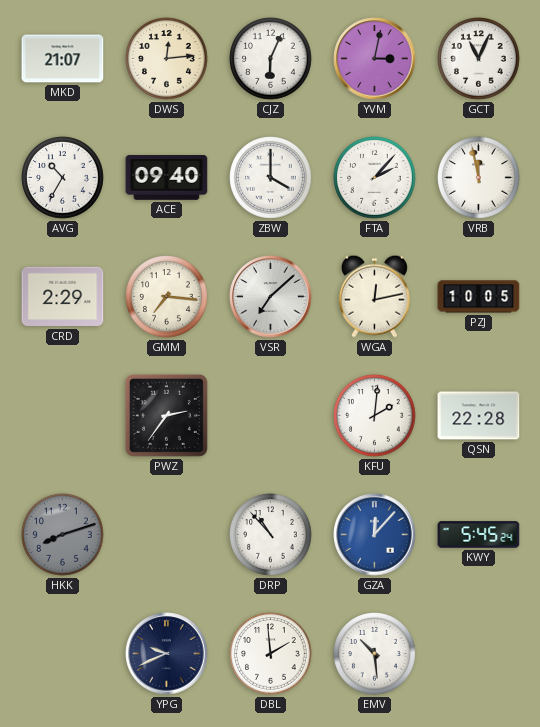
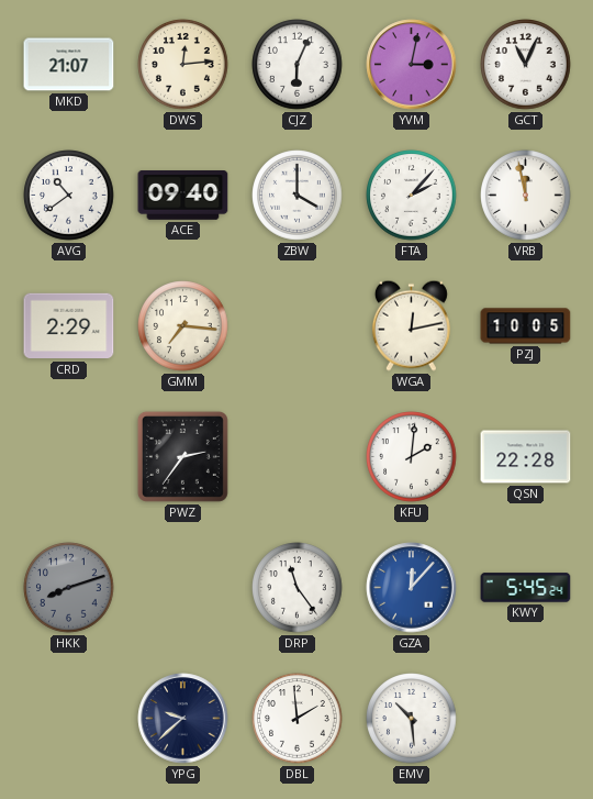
AVG: 10:35 -> 10:39
VSR: 7:08 -> none
DRP: 10:53 -> 11:24
YPG: 9:41 -> 9:38
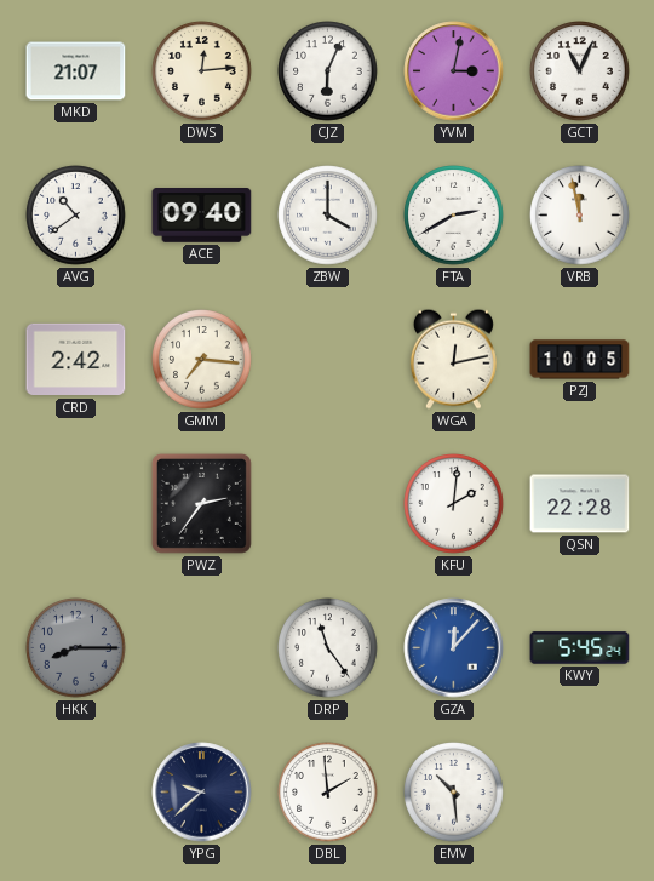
FTA: 2:07 -> 2:40
CRD: 2:29 -> 2:42
HKK: 8:12 -> 8:15
